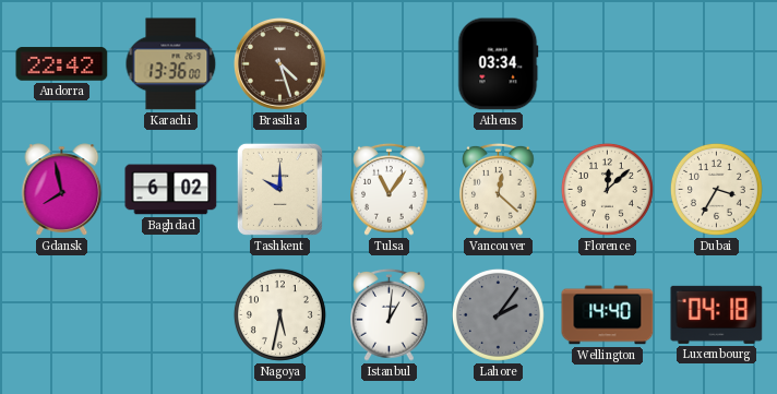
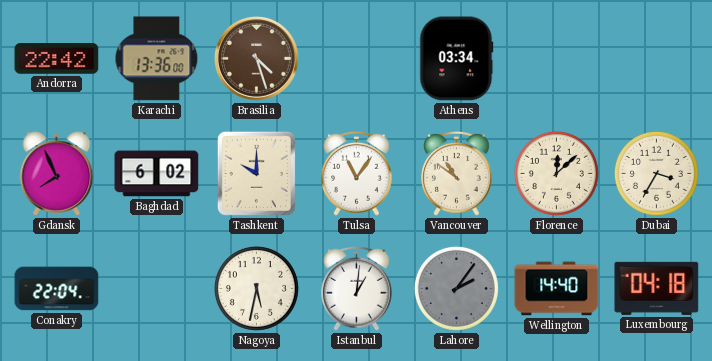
Gdansk: 7:58 -> 7:56
Vancouver: 12:22 -> 10:51
Conakry: none -> 22:04
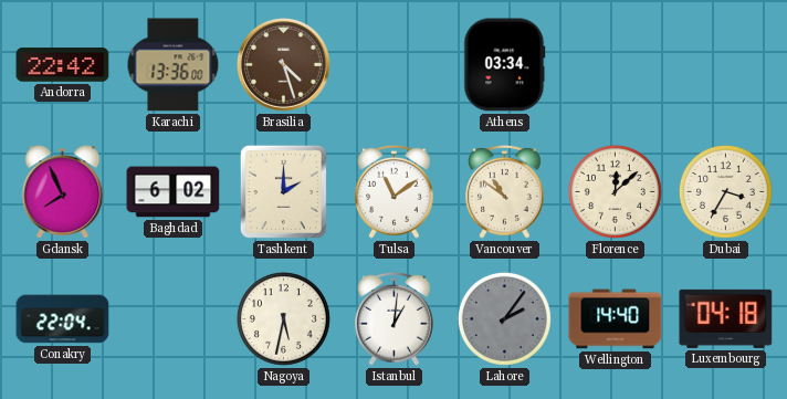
Tashkent: 10:00 -> 2:00
Tulsa: 11:06 -> 11:09
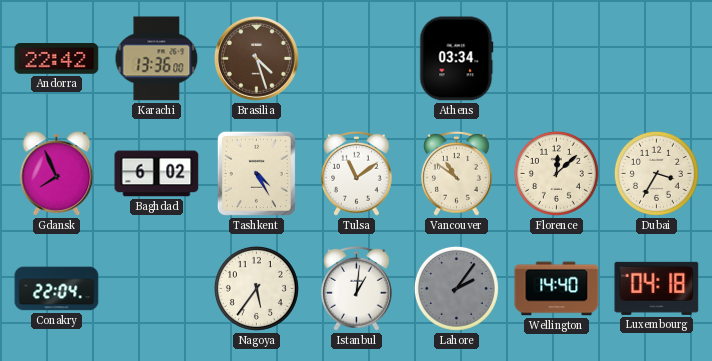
Tashkent: 2:00 -> 4:25
Nagoya: 5:32 -> 5:36
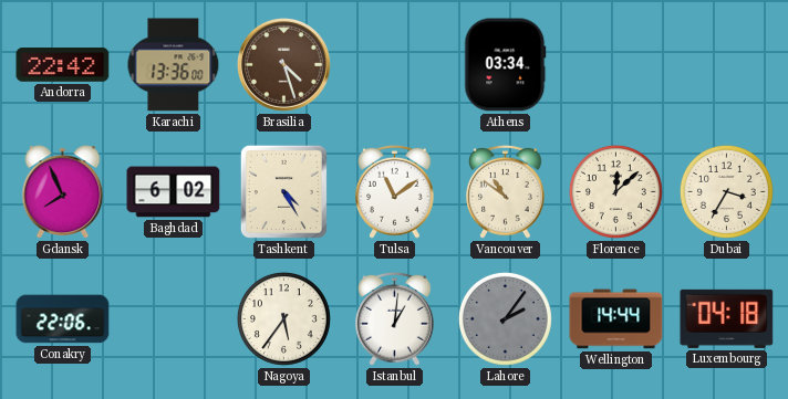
Conakry: 22:04 -> 22:06
Wellington: 14:40 -> 14:44
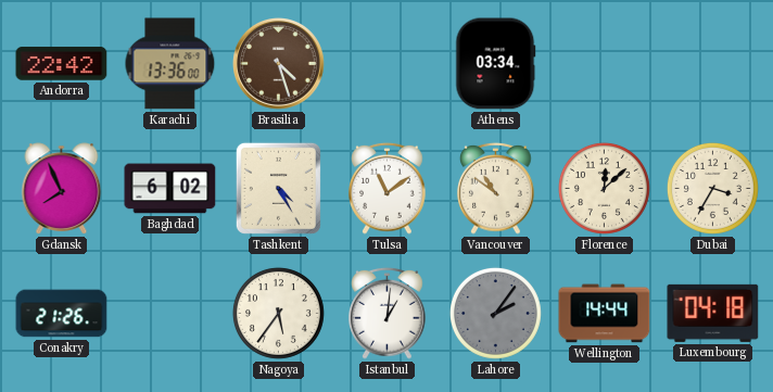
Conakry: 22:06 -> 21:26
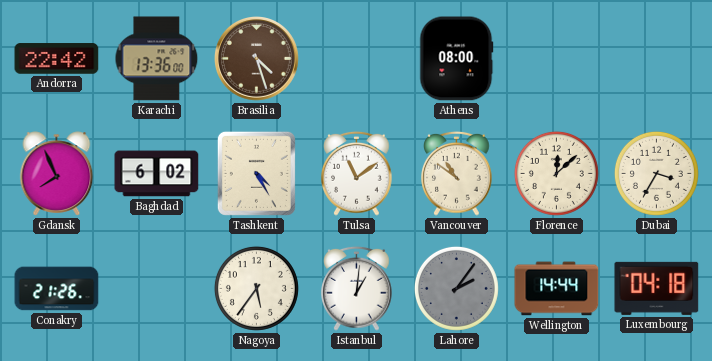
Athens: 03:34 -> 08:00
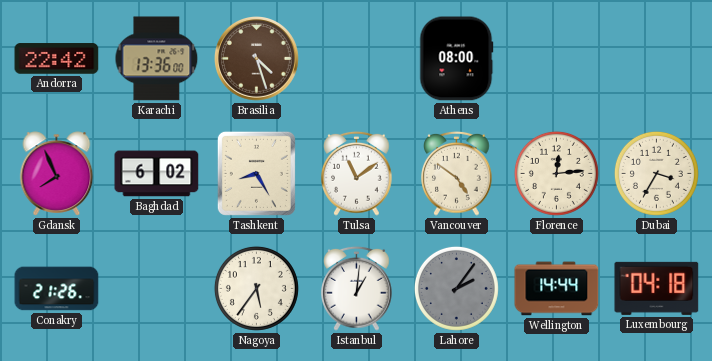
Tashkent: 4:25 -> 8:25
Vancouver: 10:51 -> 4:51
Florence: 12:08 -> 12:14
